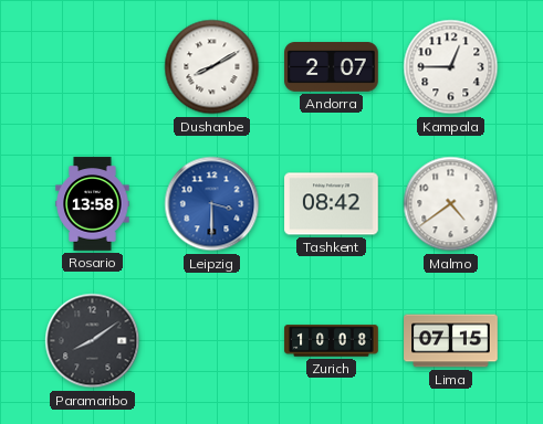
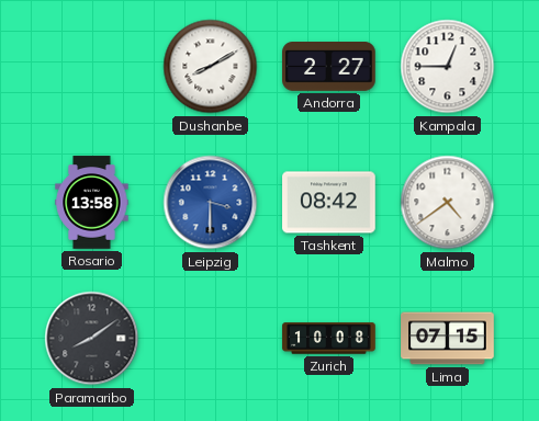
Andorra: 2:07 -> 2:27
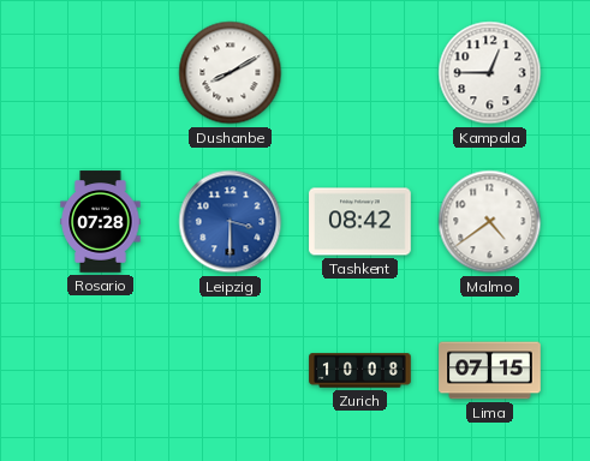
Andorra: 2:27 -> none
Rosario: 13:58 -> 07:28
Paramaribo: 8:09 -> none
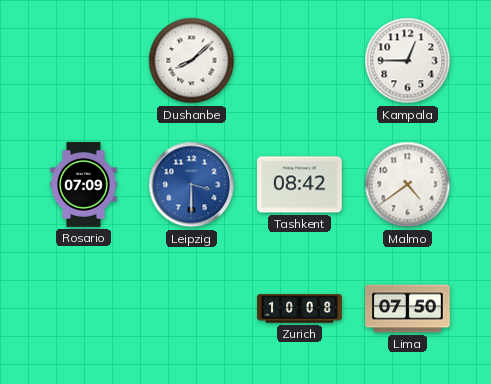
Dushanbe: 8:10 -> 8:08
Rosario: 07:28 -> 07:09
Lima: 07:15 -> 07:50
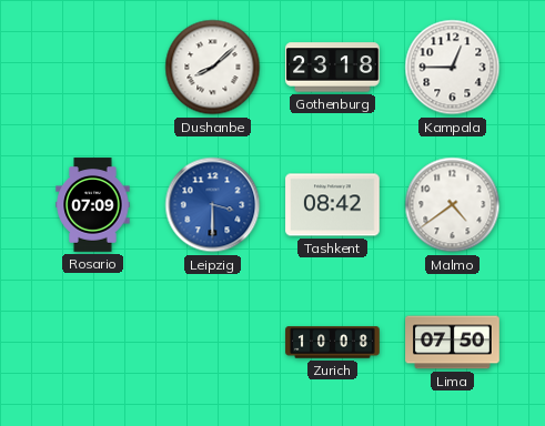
Gothenburg: none -> 23:18
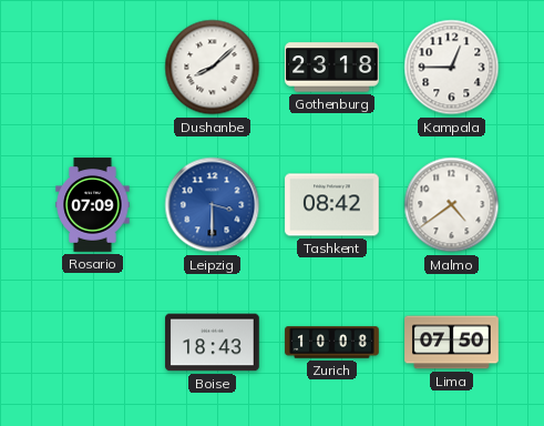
Boise: none -> 18:43
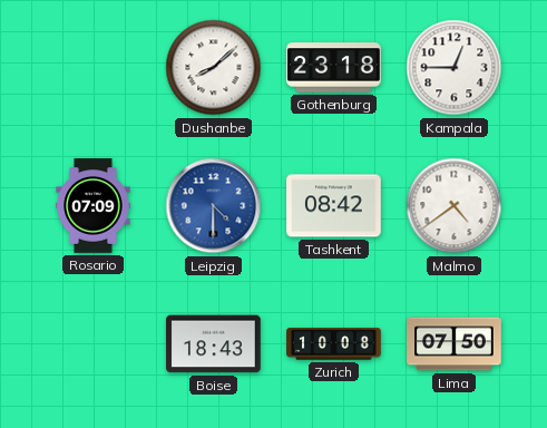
Leipzig: 3:30 -> 4:30
